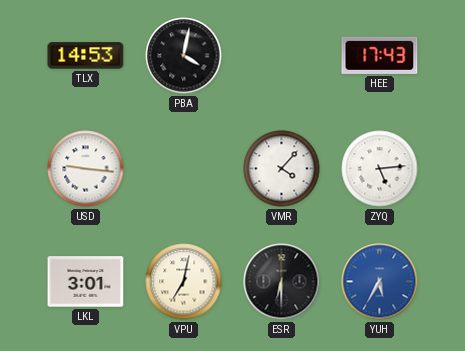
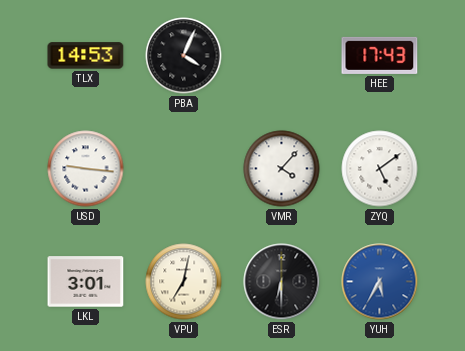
PBA: 4:02 -> 4:04
ZYQ: 5:14 -> 5:09
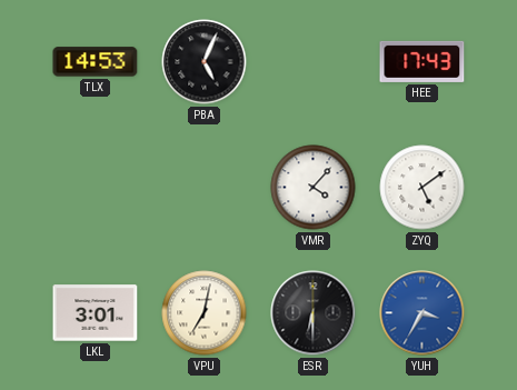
PBA: 4:04 -> 5:04
USD: 9:16 -> none
YUH: 5:35 -> 3:35
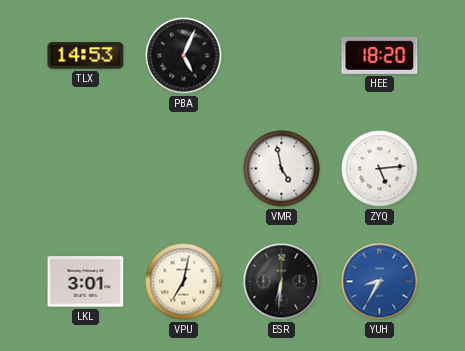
HEE: 17:43 -> 18:20
VMR: 4:07 -> 4:58
ZYQ: 5:09 -> 5:14
ESR: 6:30 -> 6:31
YUH: 3:35 -> 8:35
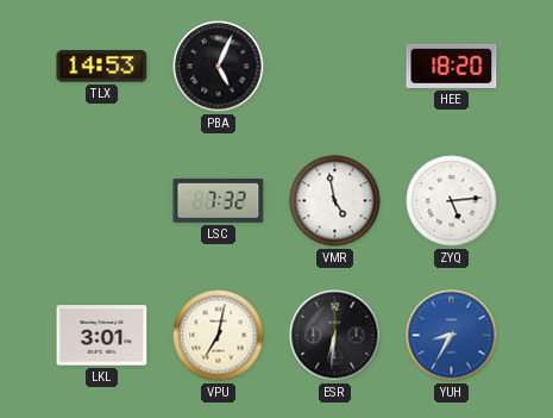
LSC: none -> 7:32
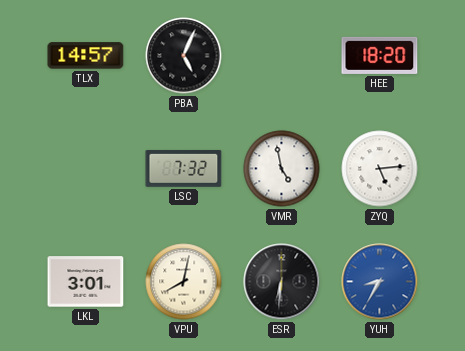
TLX: 14:53 -> 14:57
VPU: 7:02 -> 8:02
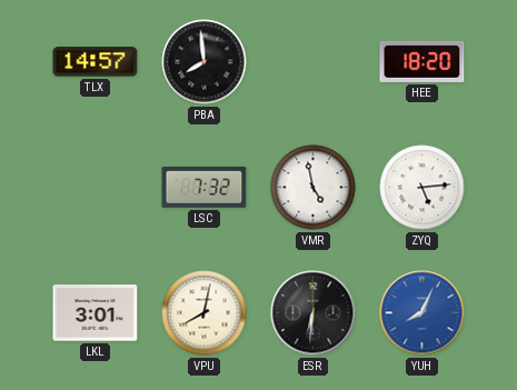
PBA: 5:04 -> 7:59
YUH: 8:35 -> 8:04
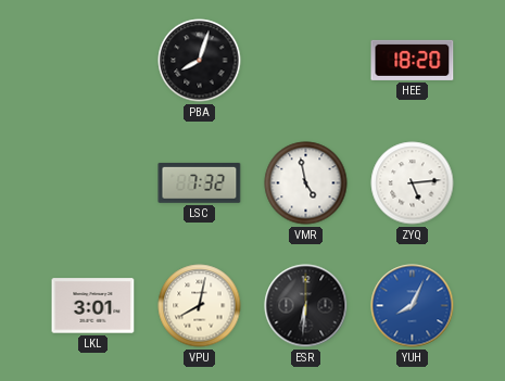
TLX: 14:57 -> none
PBA: 7:59 -> 8:03
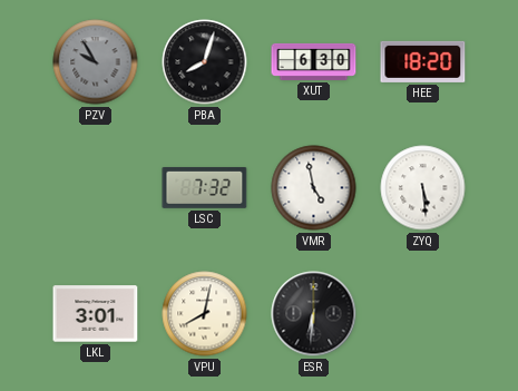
PZV: none -> 9:55
XUT: none -> 6:30
ZYQ: 5:14 -> 5:29
YUH: 8:04 -> none
